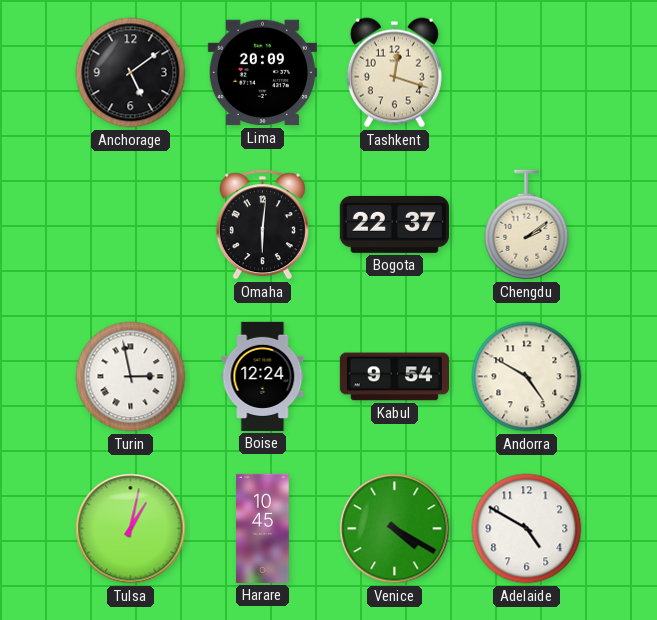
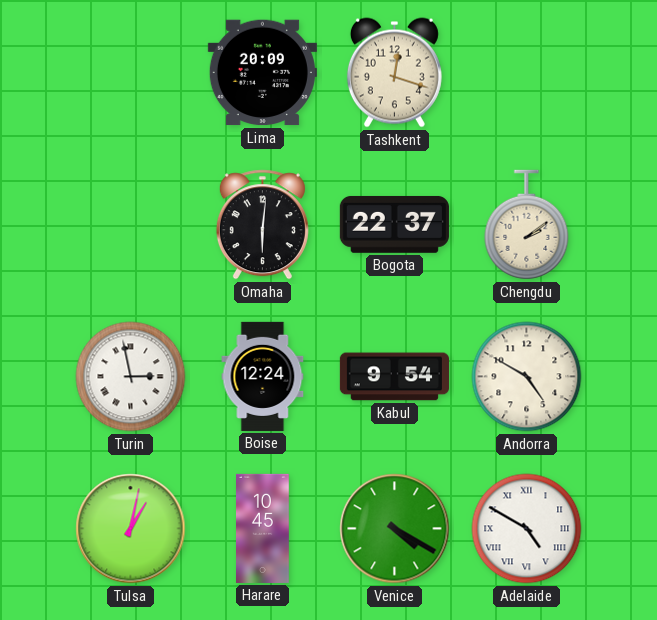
Anchorage: 5:09 -> none
Adelaide numerals: Arabic -> Roman
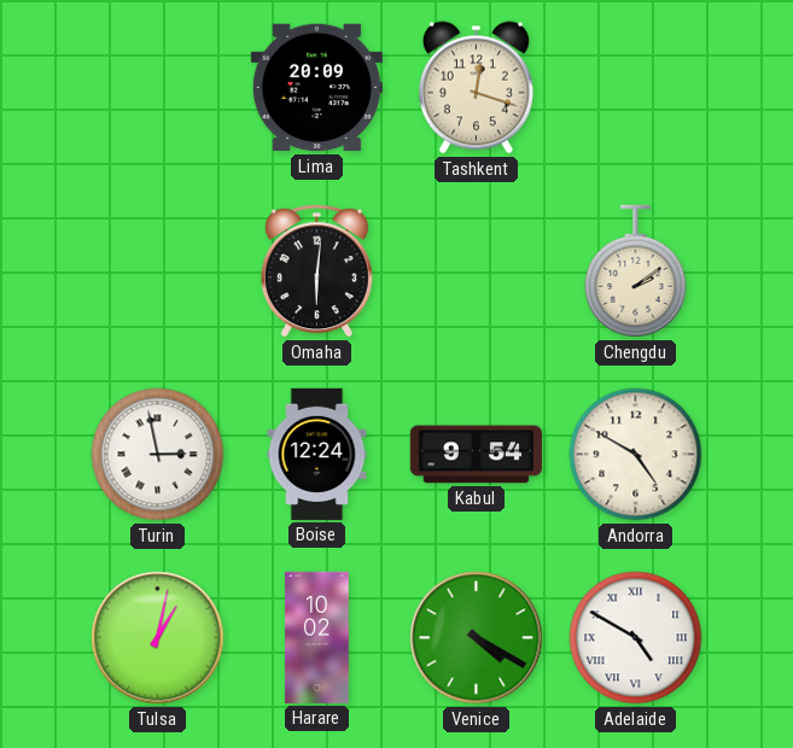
Bogota: 22:37 -> none
Harare: 10:45 -> 10:02
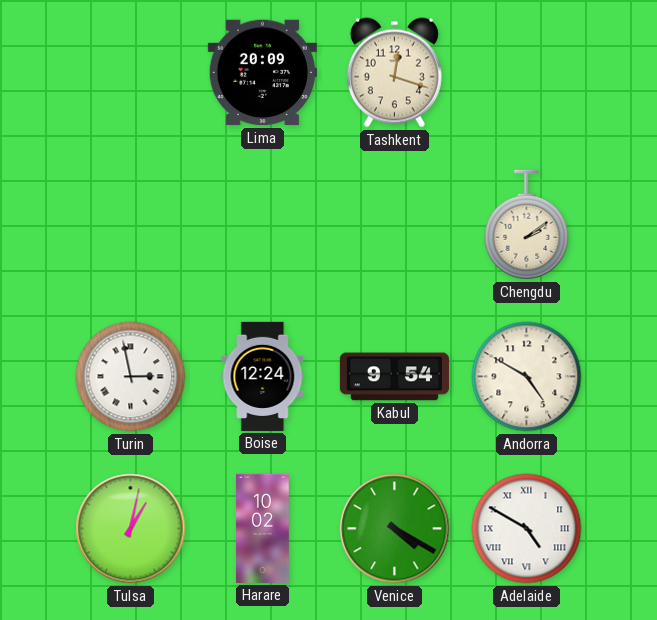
Omaha: 6:01 -> none
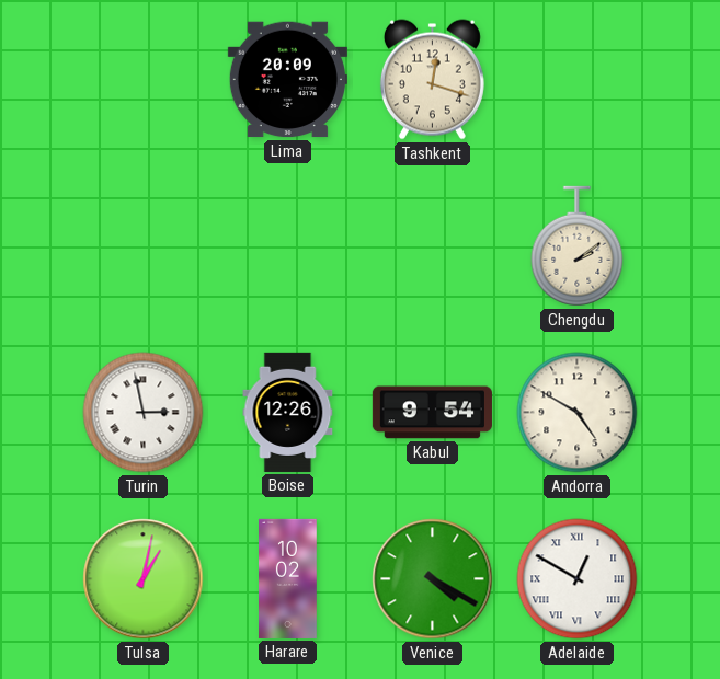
Boise: 12:24 -> 12:26
Adelaide: 4:50 -> 12:50
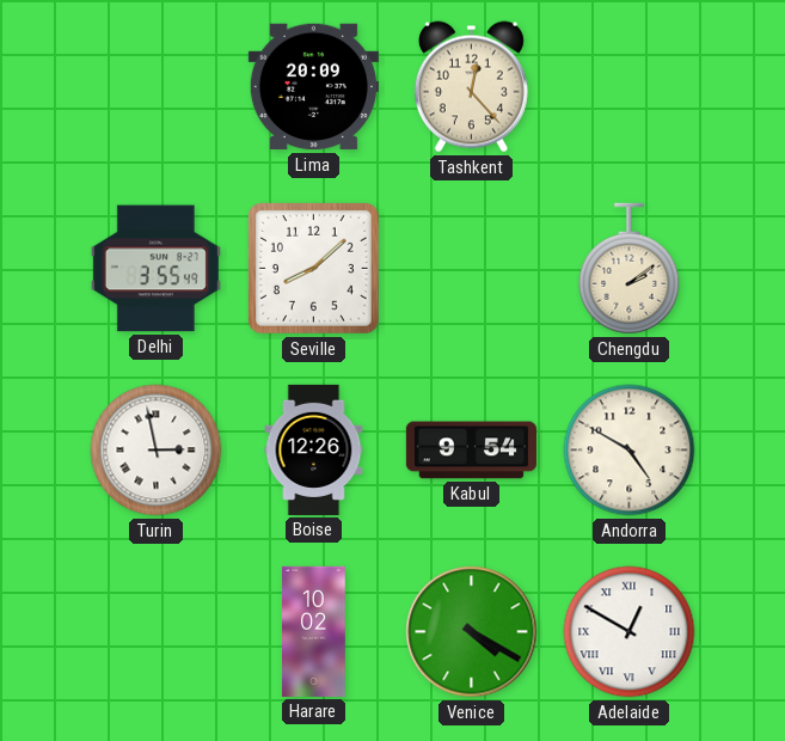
Tashkent: 12:18 -> 12:23
Delhi: none -> 3:55
Seville: none -> 8:08
Tulsa: 1:02 -> none
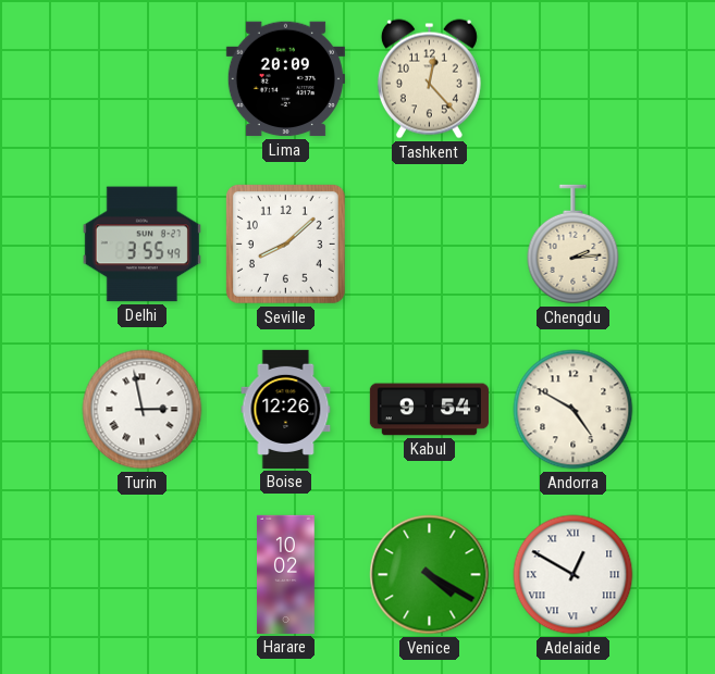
Chengdu: 2:09 -> 2:14
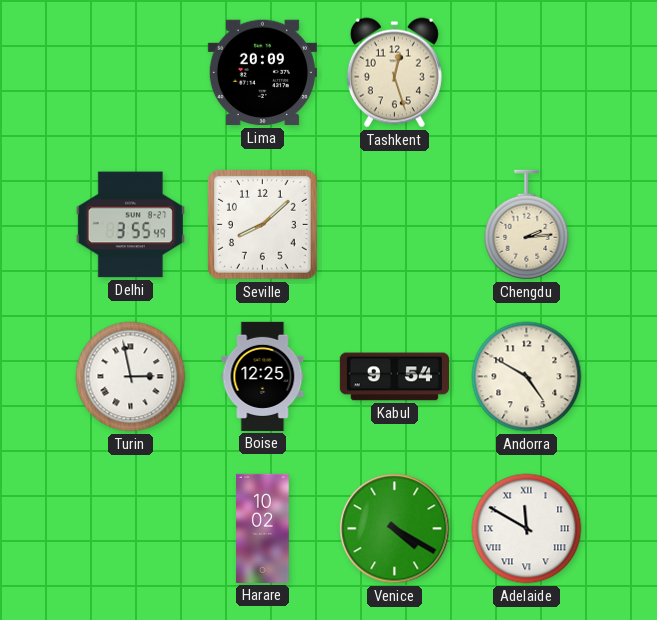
Tashkent: 12:23 -> 12:27
Boise: 12:26 -> 12:25
Adelaide: 12:50 -> 11:50
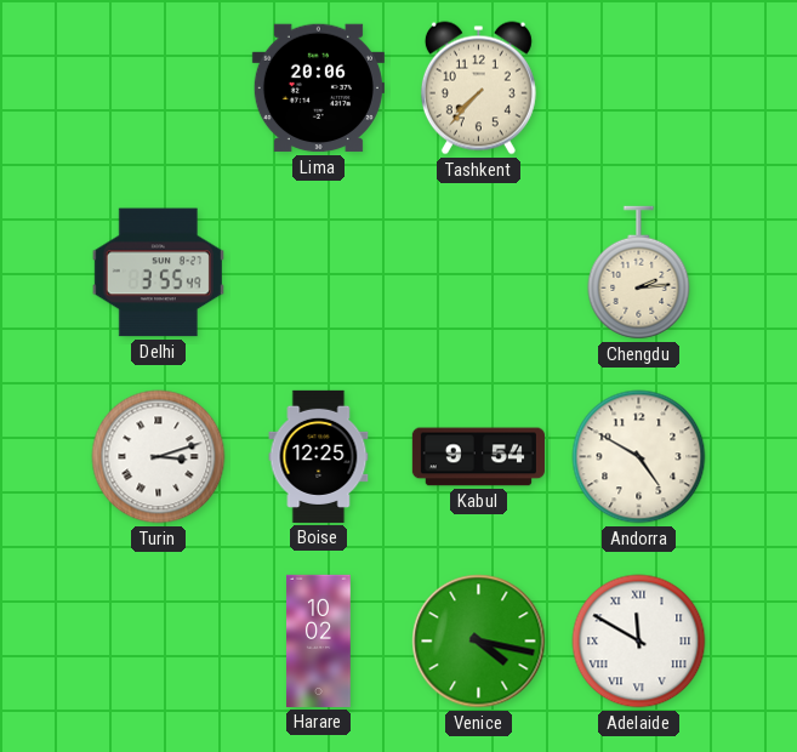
Lima: 20:09 -> 20:06
Tashkent: 12:27 -> 7:37
Seville: 8:08 -> none
Turin: 2:58 -> 3:12
Venice: 4:20 -> 4:17
